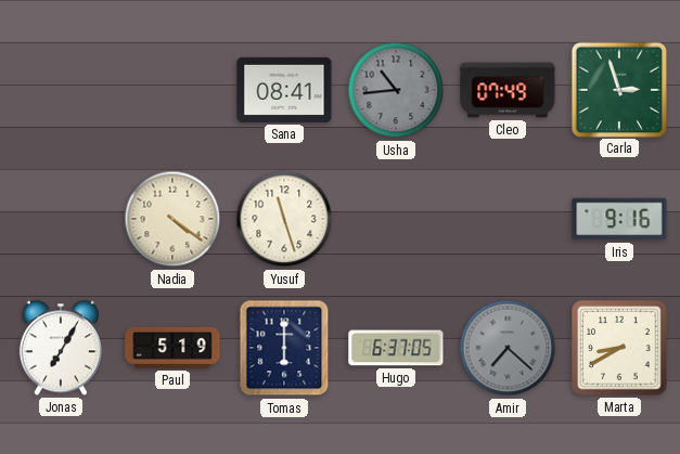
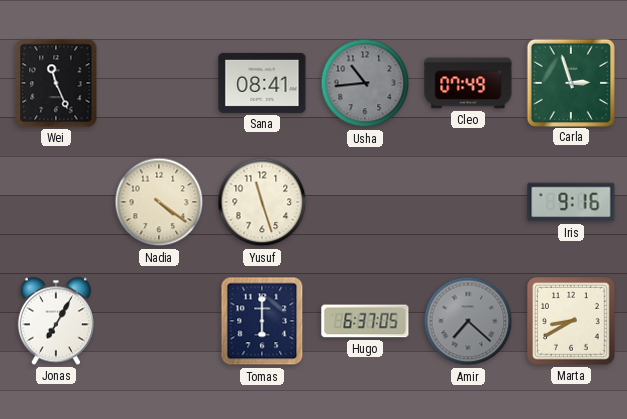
Wei: none -> 11:26
Paul: 5:19 -> none
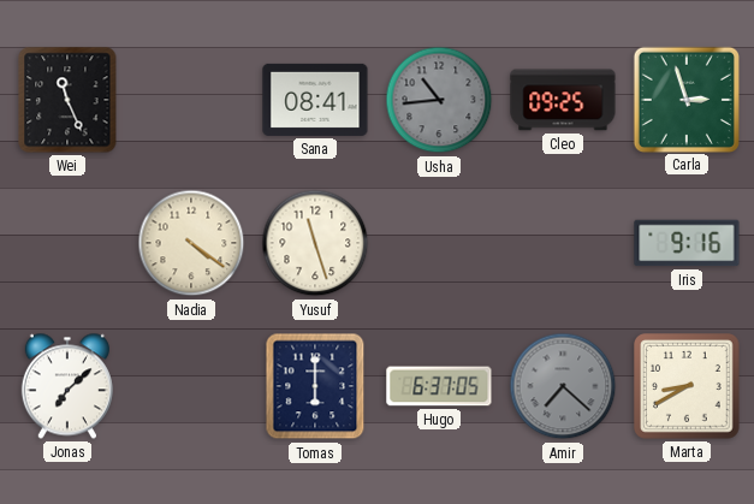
Cleo: 07:49 -> 09:25
Jonas: 7:05 -> 7:08
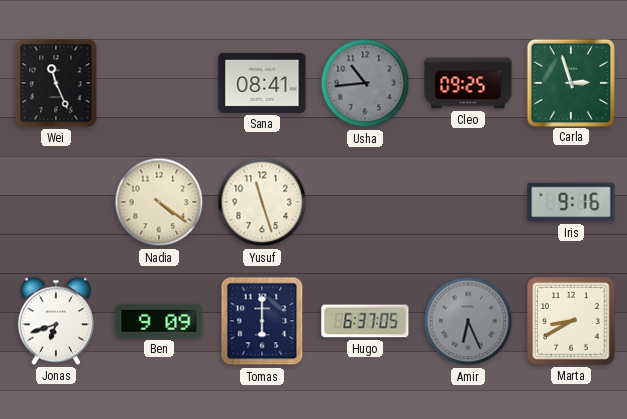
Jonas: 7:08 -> 6:42
Ben: none -> 9:09
Amir: 7:22 -> 6:26
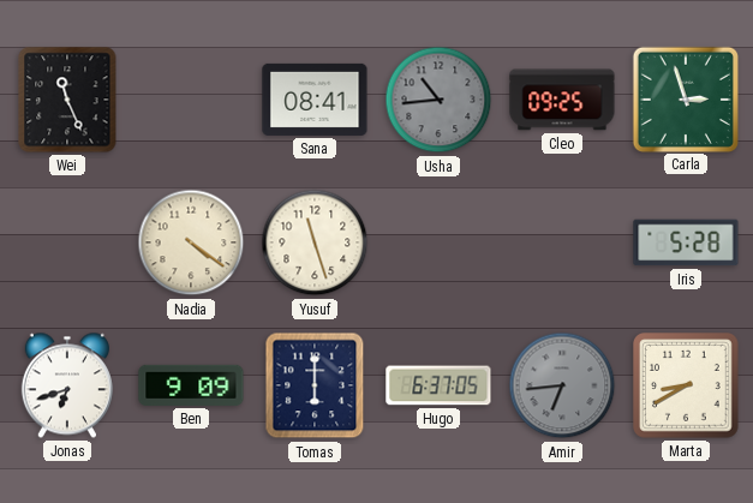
Iris: 9:16 -> 5:28
Amir: 6:26 -> 6:44
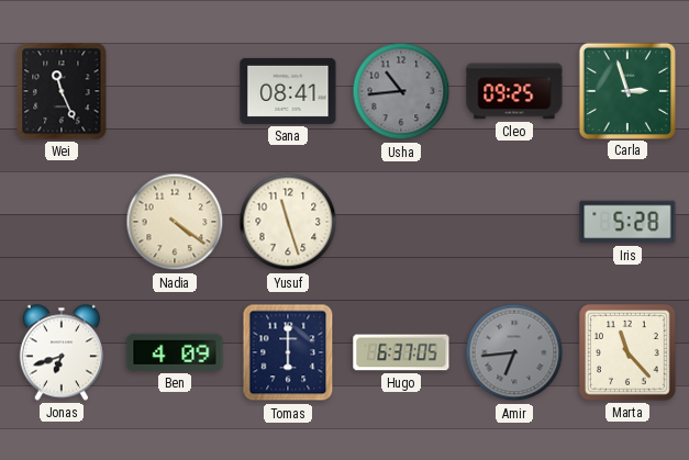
Ben: 9:09 -> 4:09
Marta: 8:40 -> 11:23
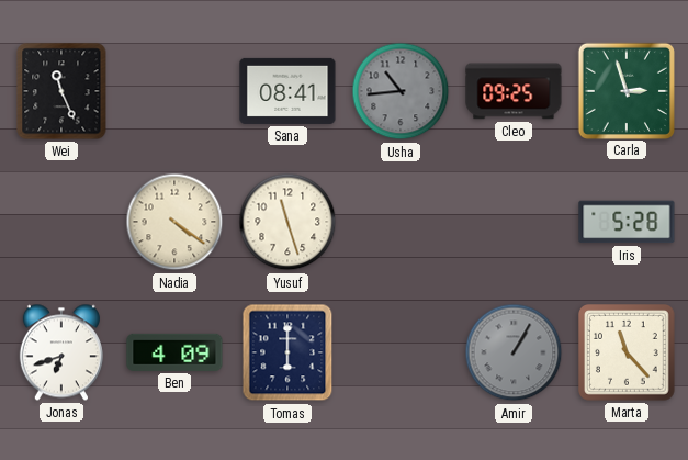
Hugo: 6:37 -> none
Amir: 6:44 -> 1:05
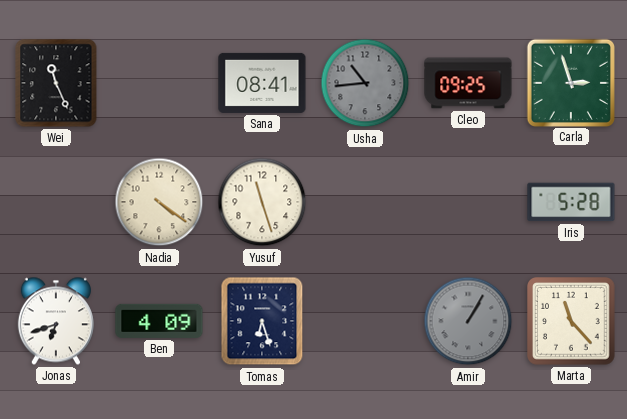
Tomas: 6:00 -> 6:27
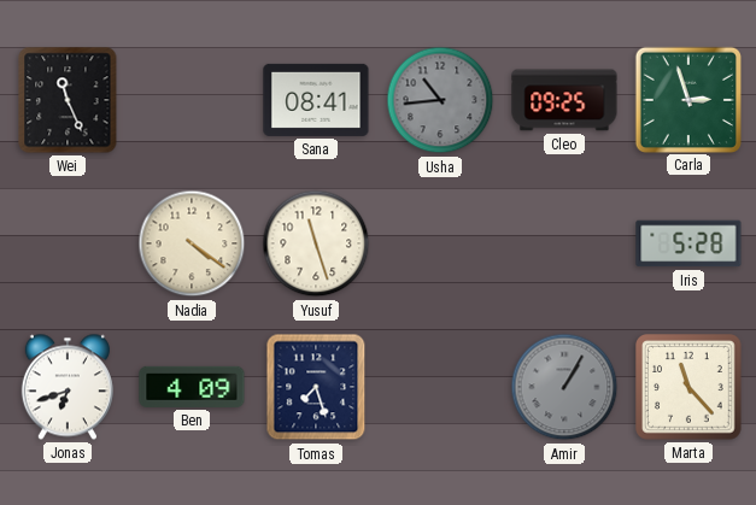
Tomas: 6:27 -> 7:27
